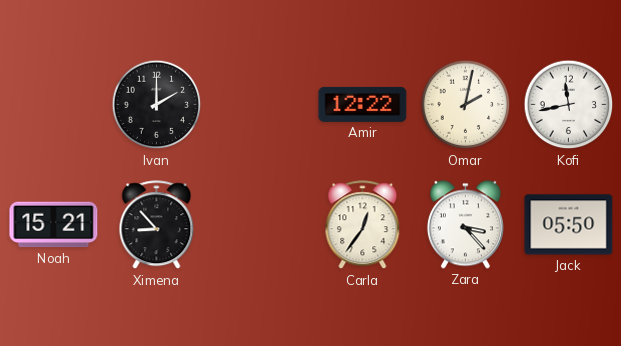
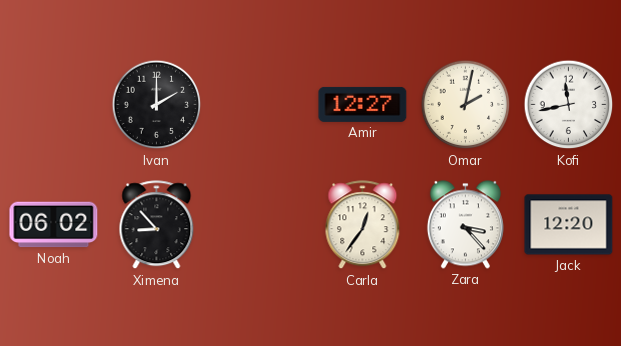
Amir: 12:22 -> 12:27
Noah: 15:21 -> 06:02
Jack: 05:50 -> 12:20
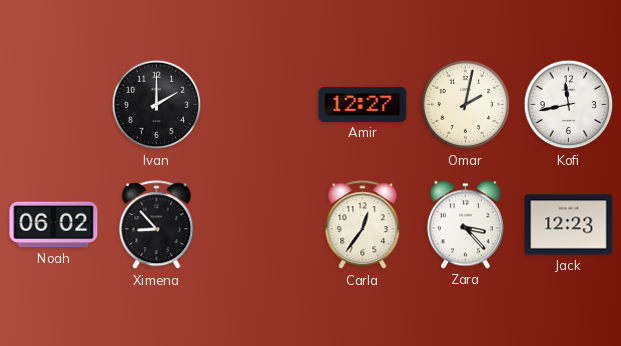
Jack: 12:20 -> 12:23
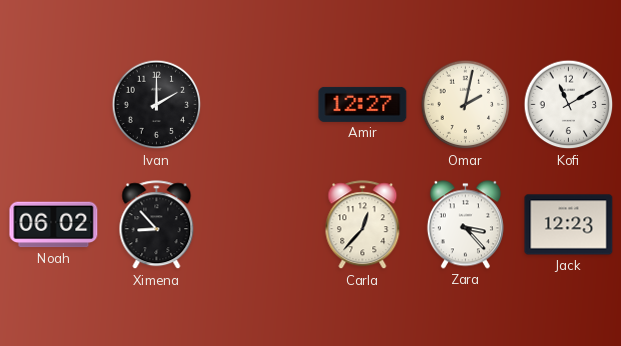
Kofi: 11:43 -> 11:10
Carla: 12:36 -> 12:37
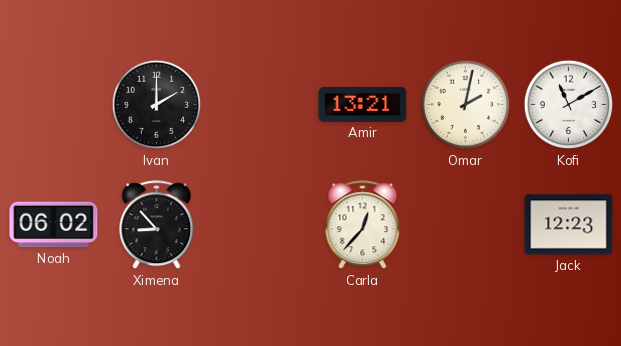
Amir: 12:27 -> 13:21
Zara: 3:23 -> none
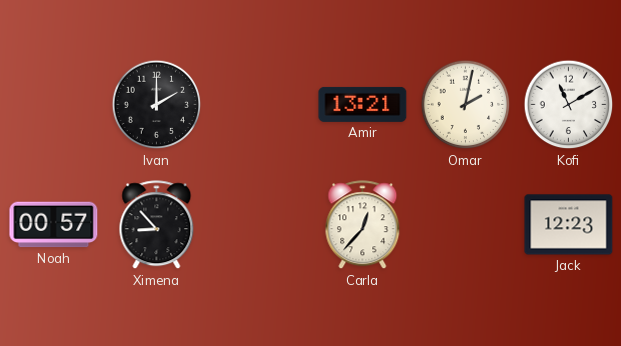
Noah: 06:02 -> 00:57
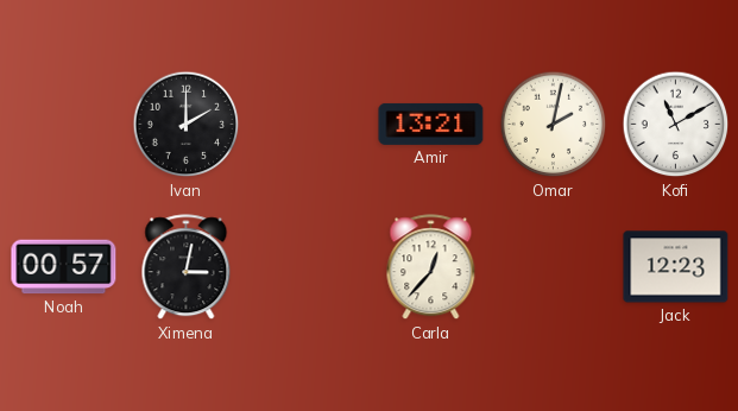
Ximena: 8:53 -> 3:02
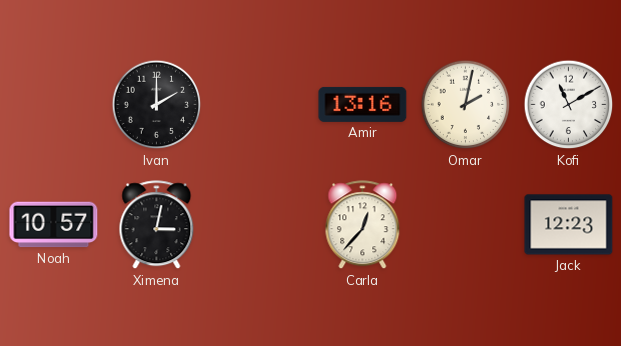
Amir: 13:21 -> 13:16
Noah: 00:57 -> 10:57
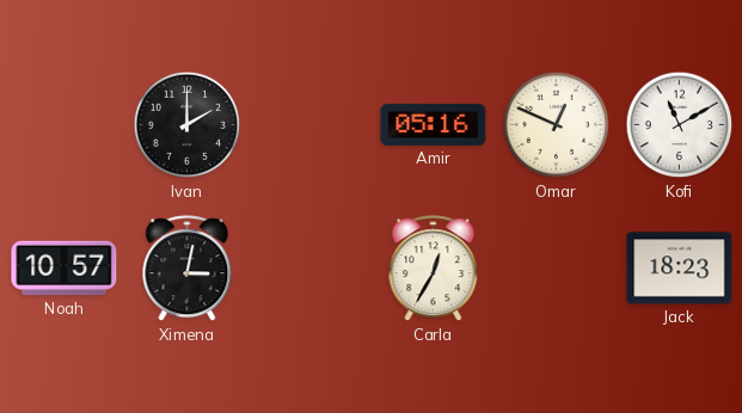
Amir: 13:16 -> 05:16
Omar: 2:02 -> 12:49
Carla: 12:37 -> 12:35
Jack: 12:23 -> 18:23
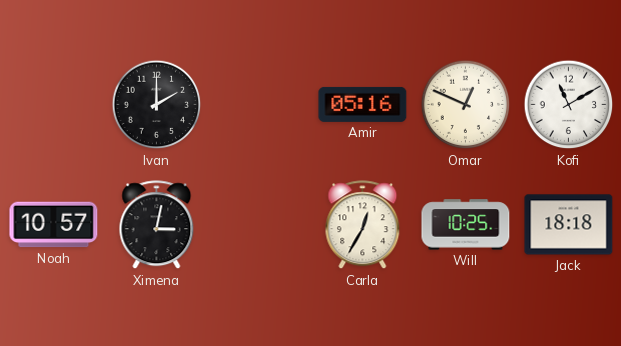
Will: none -> 10:25
Jack: 18:23 -> 18:18
